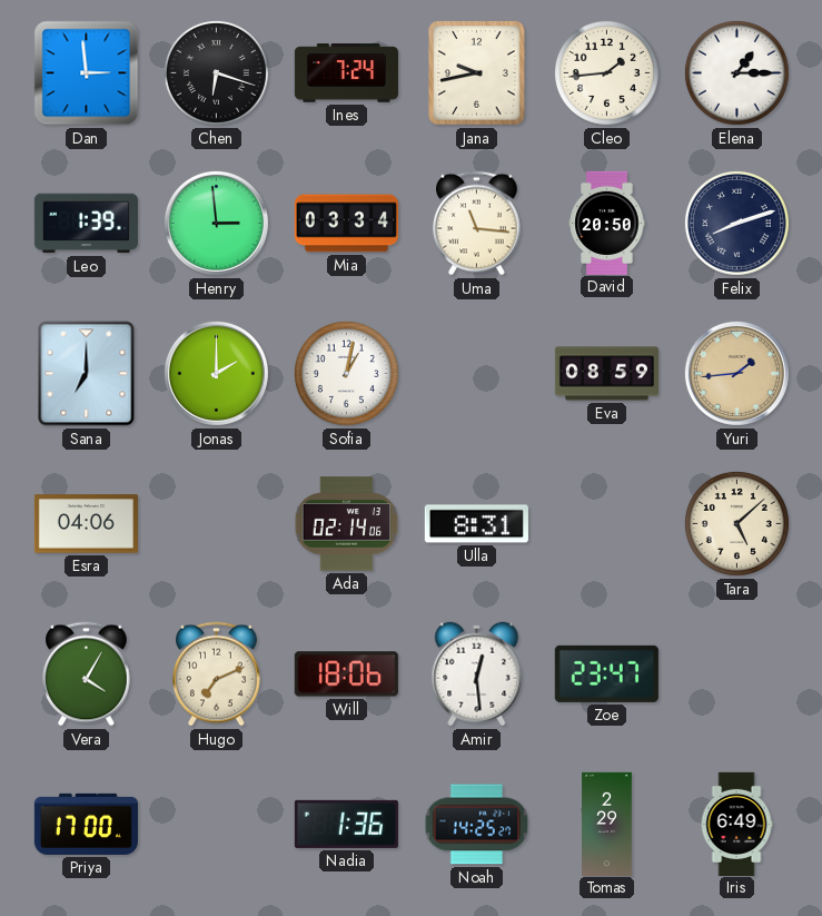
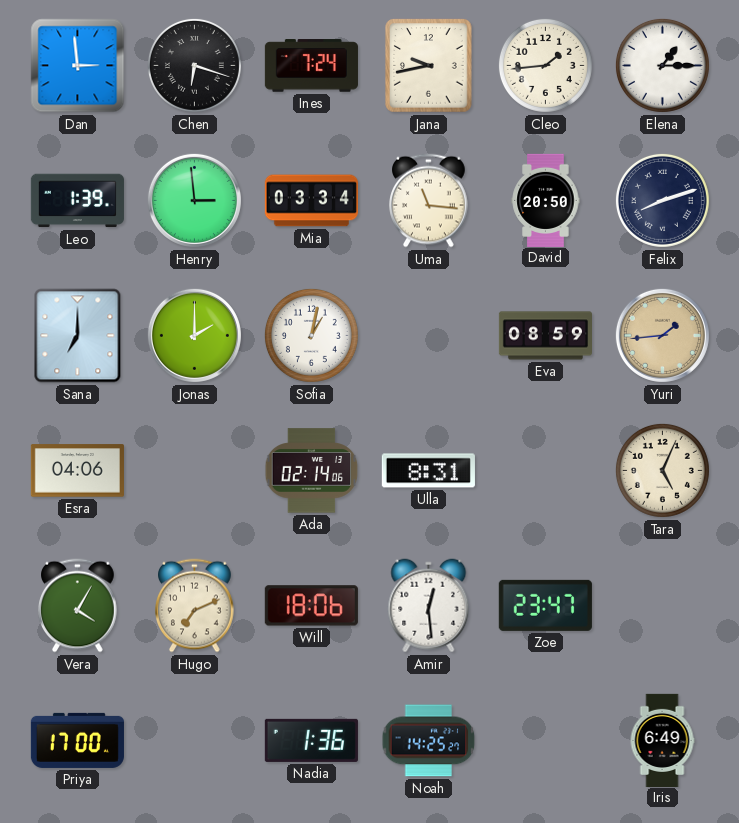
Tara: 5:08 -> 5:04
Tomas: 2:29 -> none
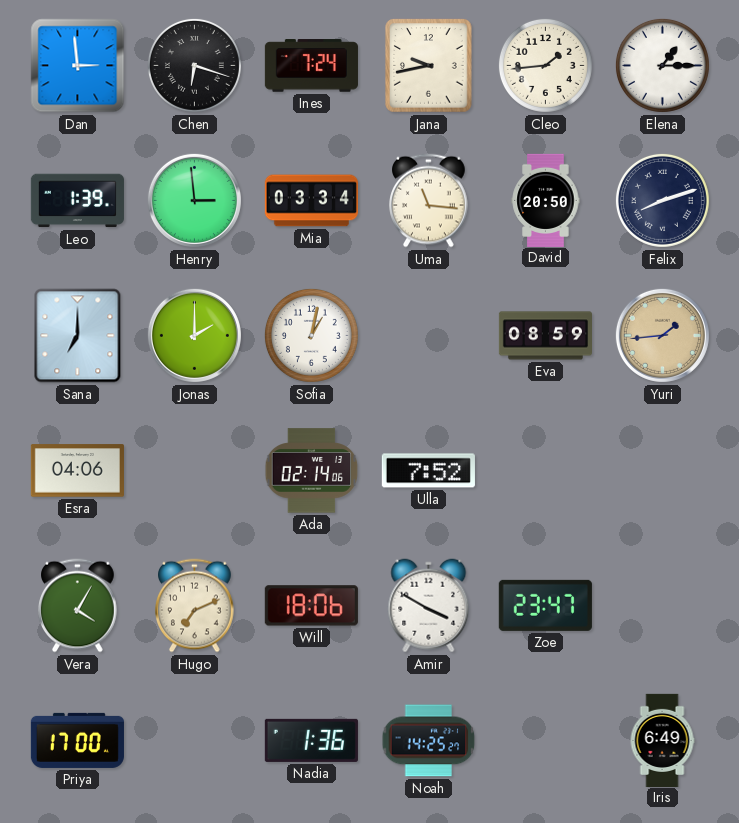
Ulla: 8:31 -> 7:52
Tara: 5:04 -> none
Amir: 12:29 -> 3:50
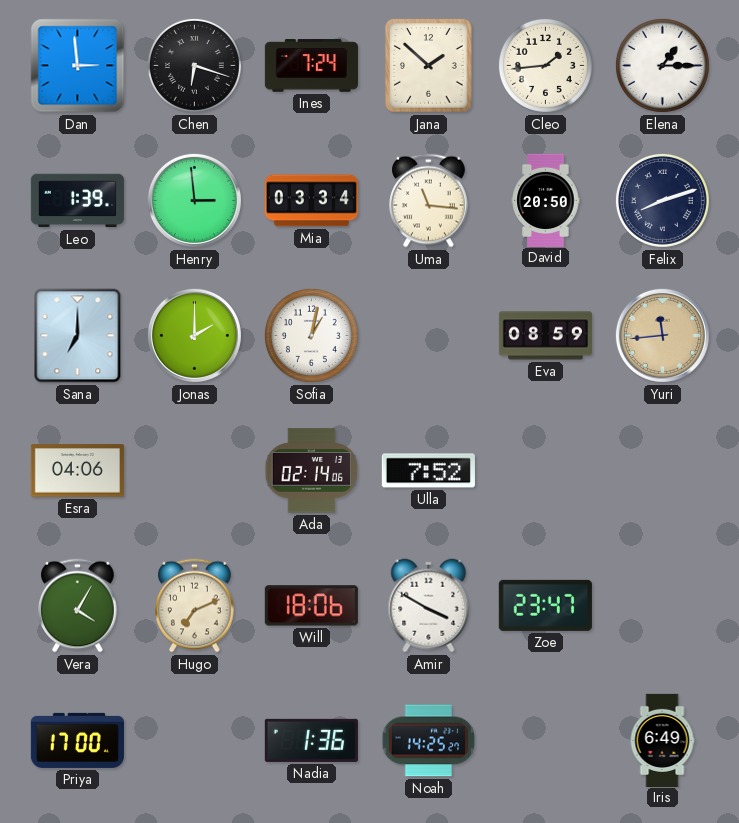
Jana: 9:43 -> 1:52
Yuri: 1:44 -> 11:44
